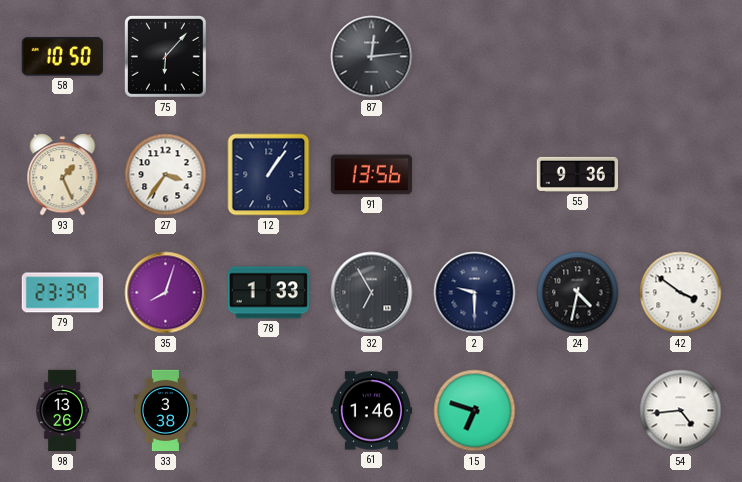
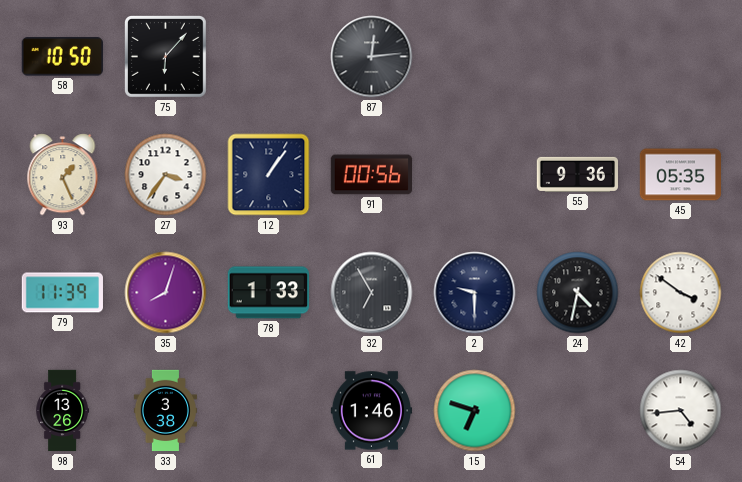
91: 13:56 -> 00:56
45: none -> 05:35
79: 23:39 -> 11:39
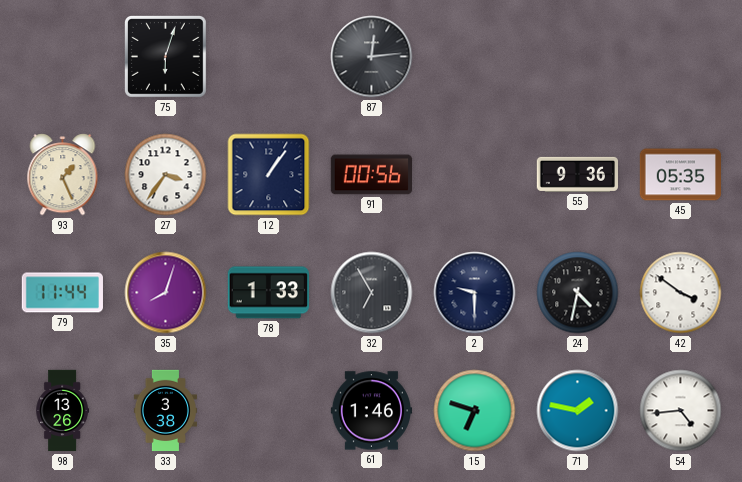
58: 10:50 -> none
75: 6:07 -> 6:03
79: 11:39 -> 11:44
71: none -> 1:47
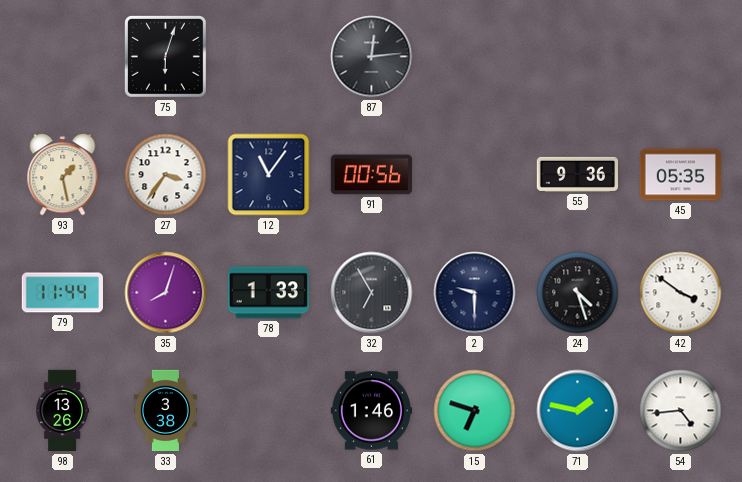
93: 1:26 -> 1:28
12: 1:06 -> 11:06
24: 4:32 -> 4:27
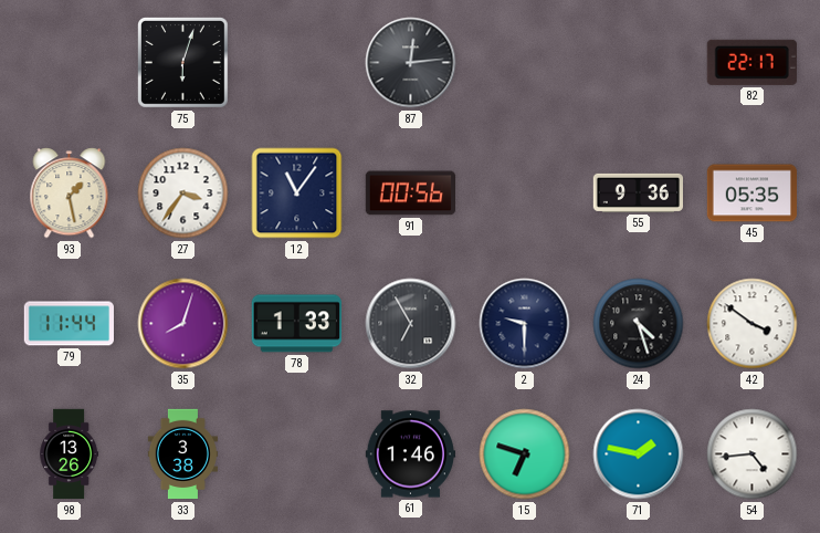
82: none -> 22:17
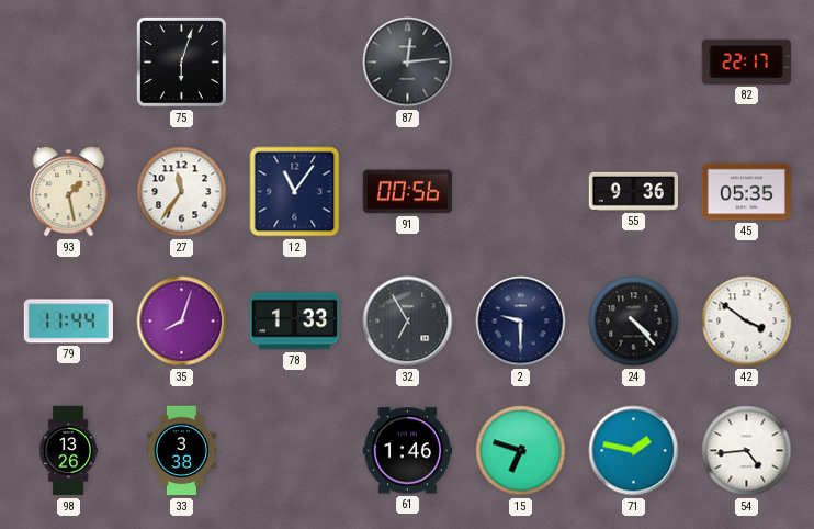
27: 3:36 -> 11:36
24: 4:27 -> 4:23
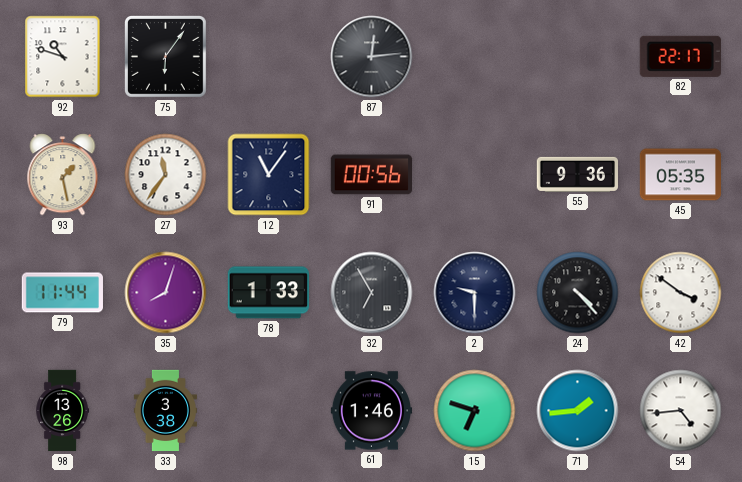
92: none -> 10:48
75: 6:03 -> 6:06
71: 1:47 -> 1:44
